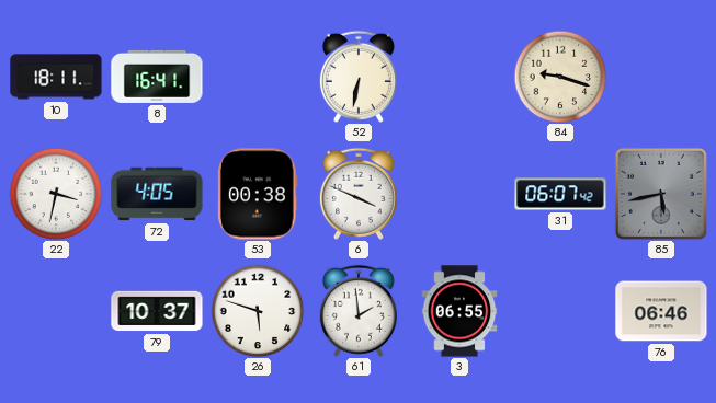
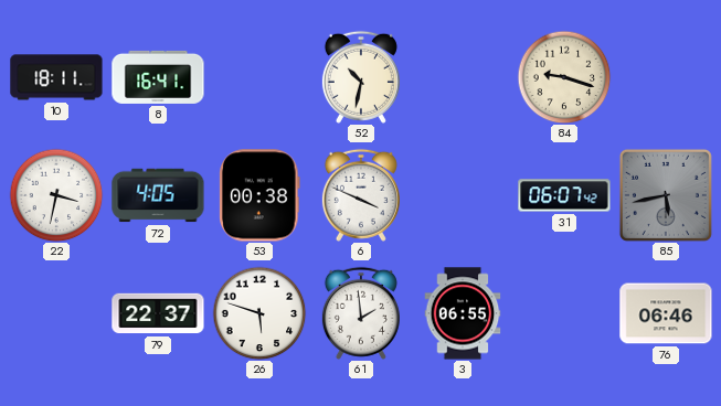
52: 6:32 -> 10:32
79: 10:37 -> 22:37
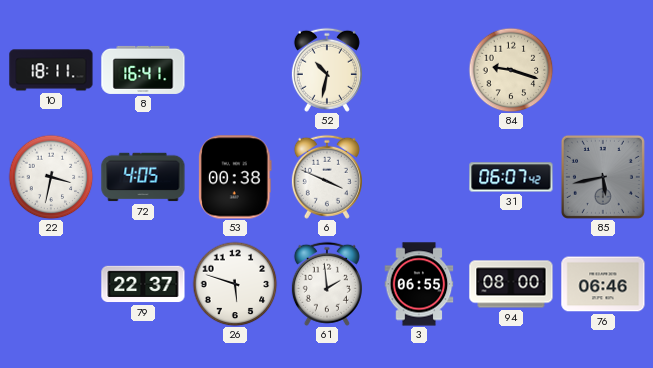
94: none -> 08:00
